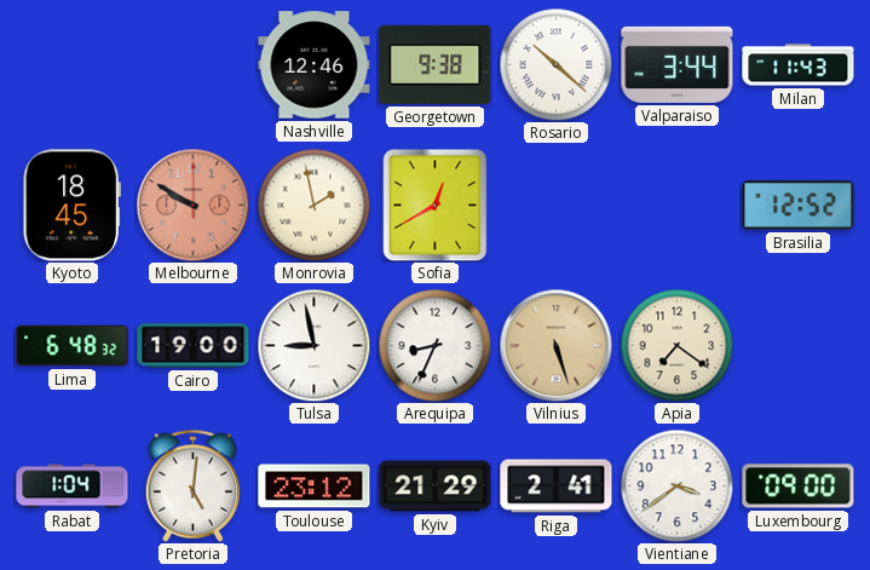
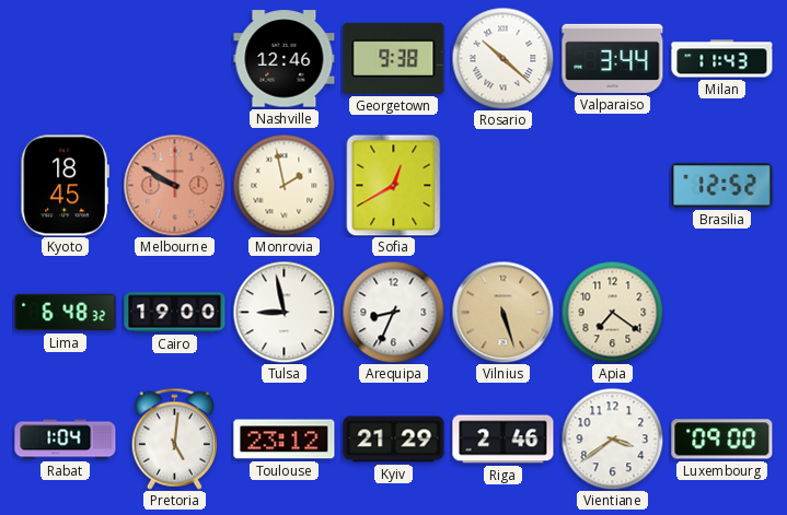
Riga: 2:41 -> 2:46
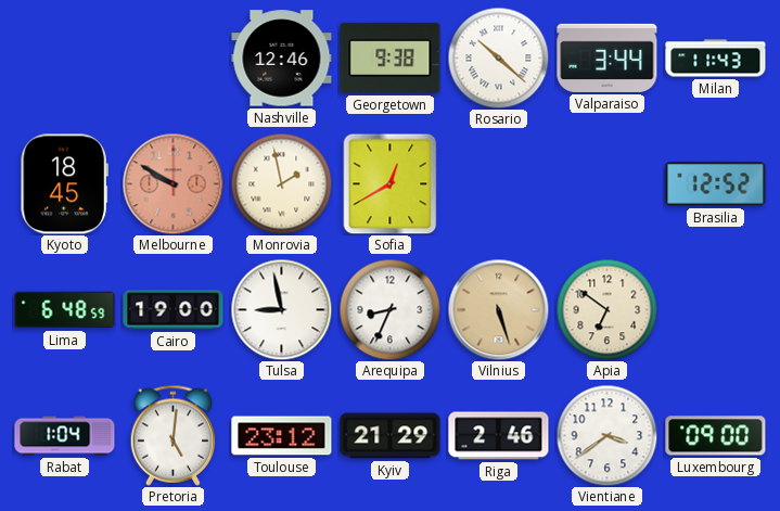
Lima: 6:48:32 -> 6:48:59
Apia: 7:21 -> 6:51
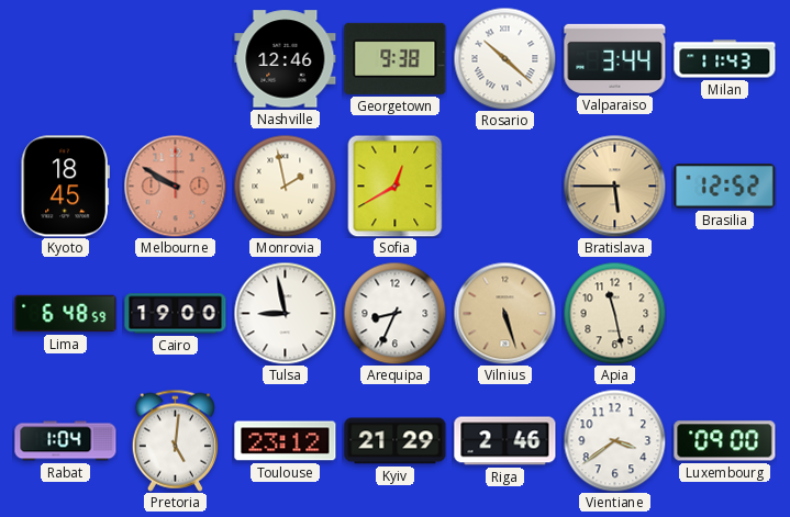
Bratislava: none -> 5:45
Apia: 6:51 -> 11:28
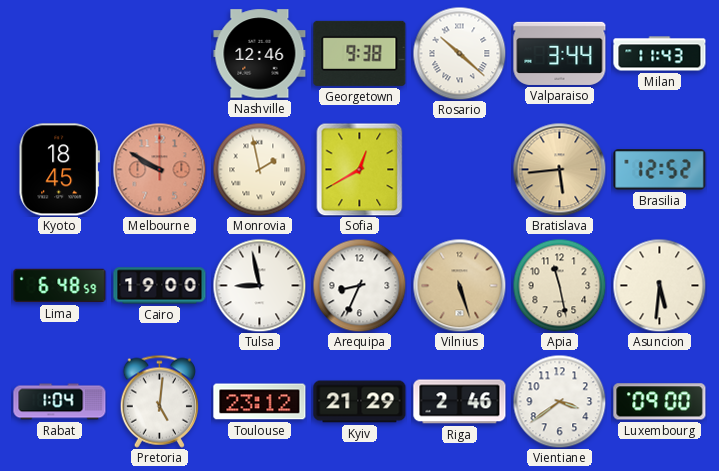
Bratislava: 5:45 -> 5:44
Asuncion: none -> 5:31
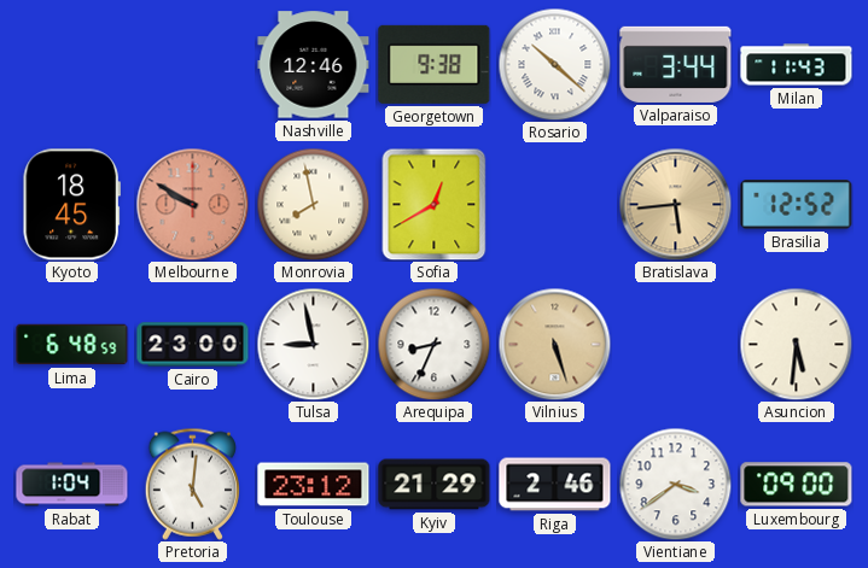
Monrovia: 1:58 -> 7:58
Cairo: 19:00 -> 23:00
Apia: 11:28 -> none
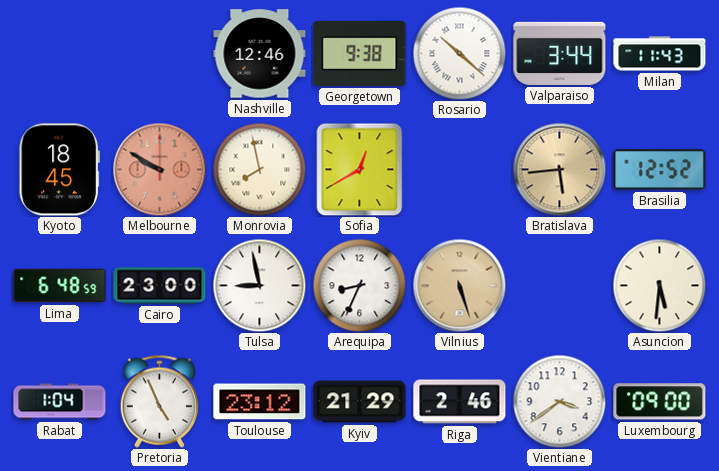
Pretoria: 5:01 -> 4:56
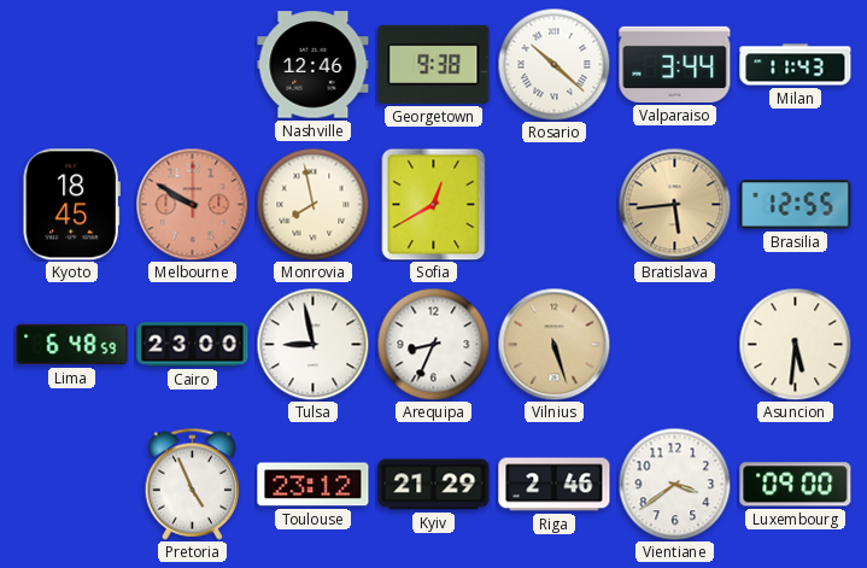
Brasilia: 12:52 -> 12:55
Rabat: 1:04 -> none
